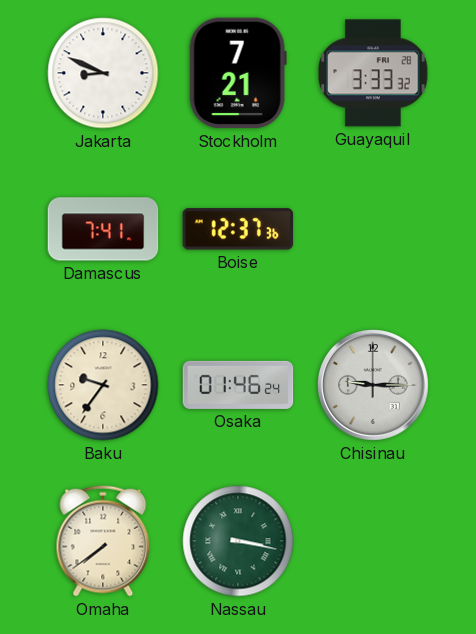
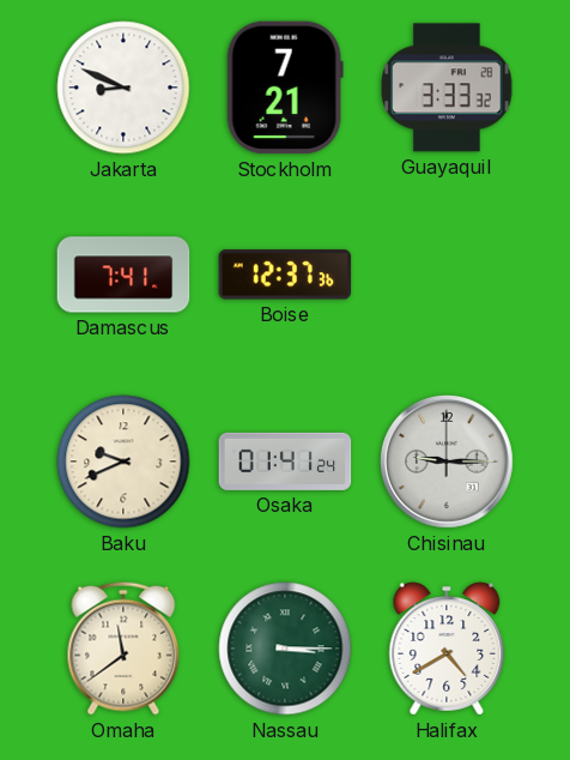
Baku: 9:36 -> 9:41
Osaka: 01:46 -> 01:41
Omaha: 7:39 -> 11:39
Nassau: 3:17 -> 3:15
Halifax: none -> 4:40
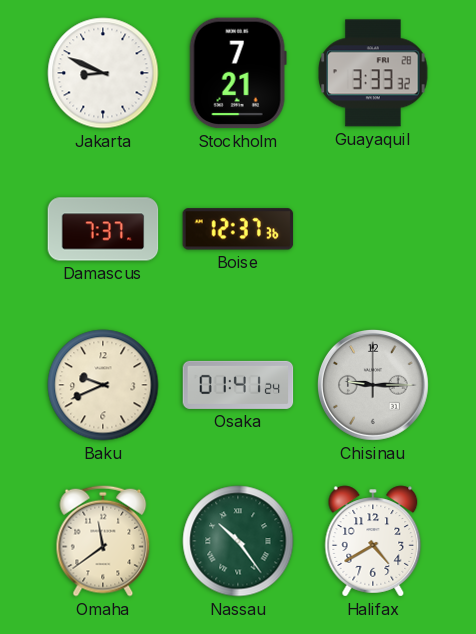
Damascus: 7:41 -> 7:37
Nassau: 3:15 -> 10:24
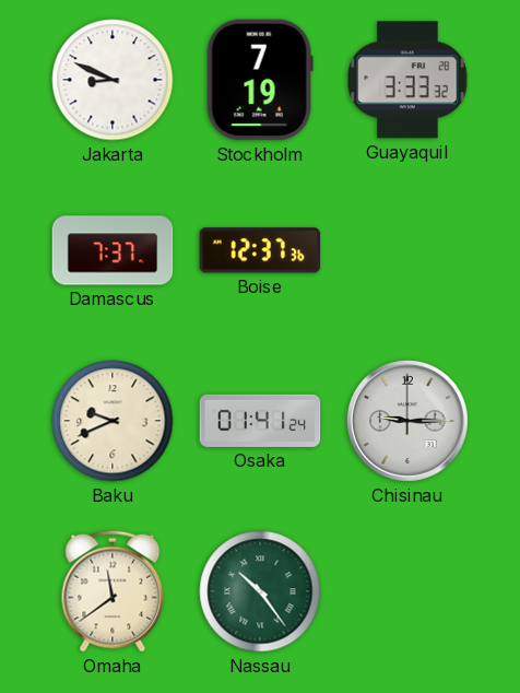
Stockholm: 7:21 -> 7:19
Halifax: 4:40 -> none
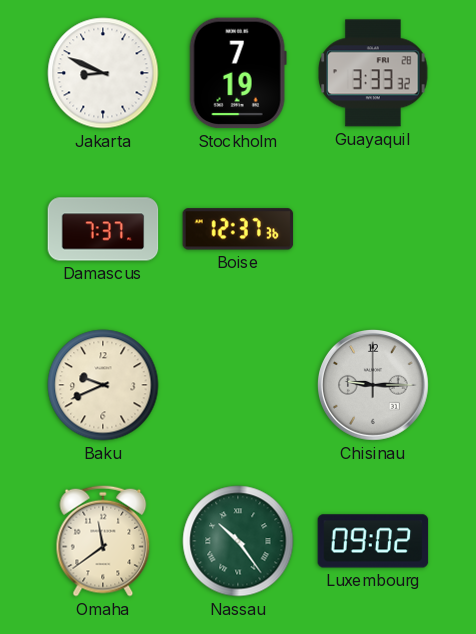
Osaka: 01:41 -> none
Luxembourg: none -> 09:02
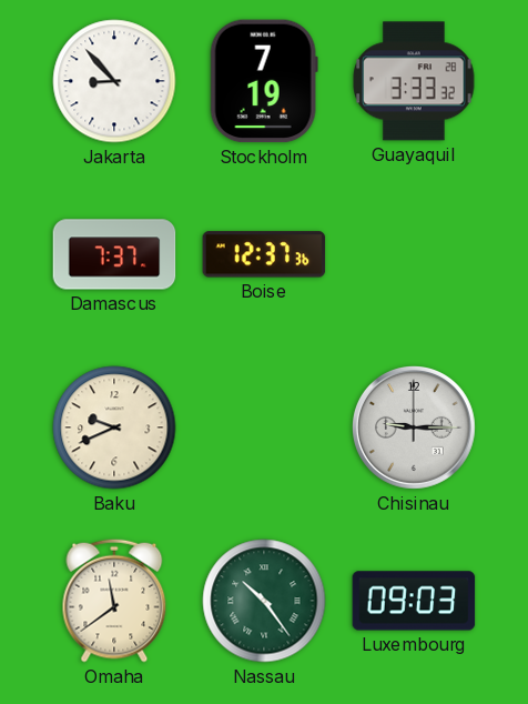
Jakarta: 8:49 -> 8:53
Luxembourg: 09:02 -> 09:03
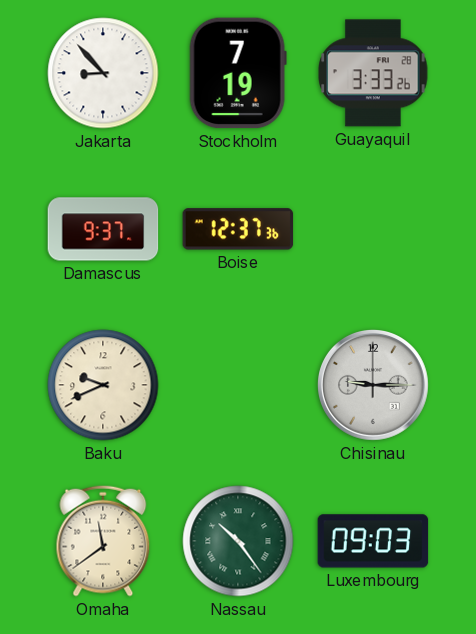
Guayaquil: 3:33:32 -> 3:33:26
Damascus: 7:37 -> 9:37
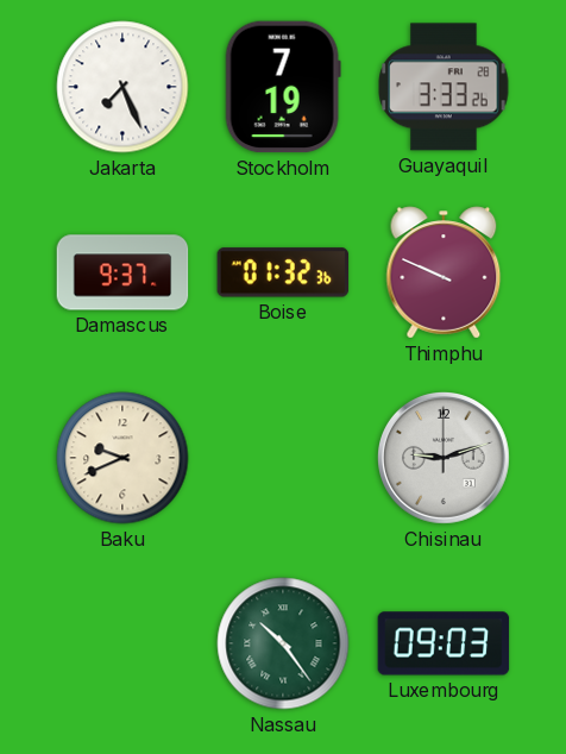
Jakarta: 8:53 -> 7:26
Boise: 12:37 -> 01:32
Thimphu: none -> 9:49
Chisinau: 9:15 -> 9:12
Omaha: 11:39 -> none
